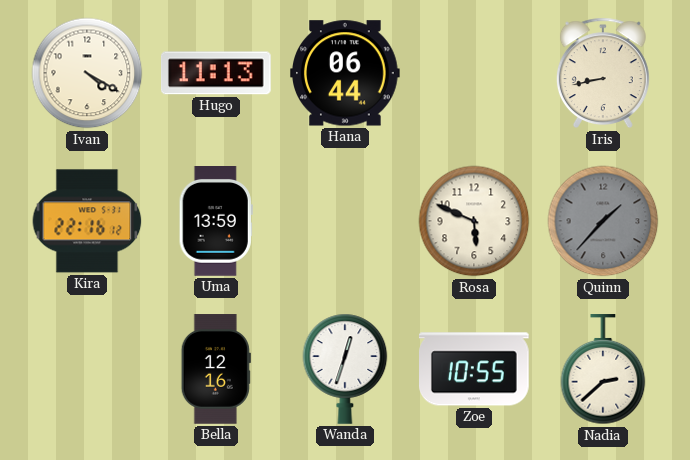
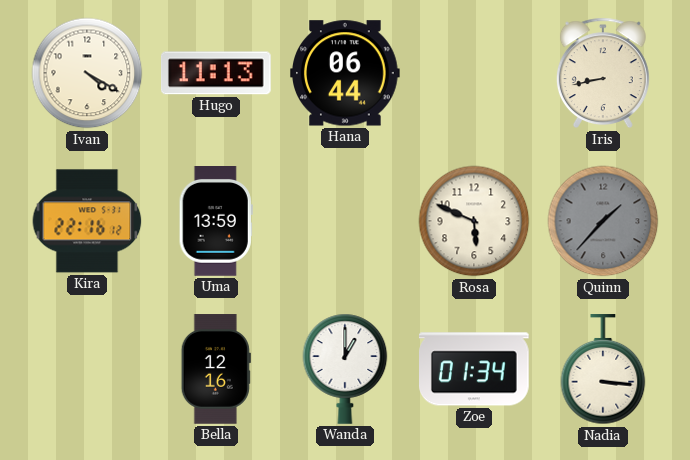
Wanda: 12:33 -> 1:00
Zoe: 10:55 -> 01:34
Nadia: 2:38 -> 3:16
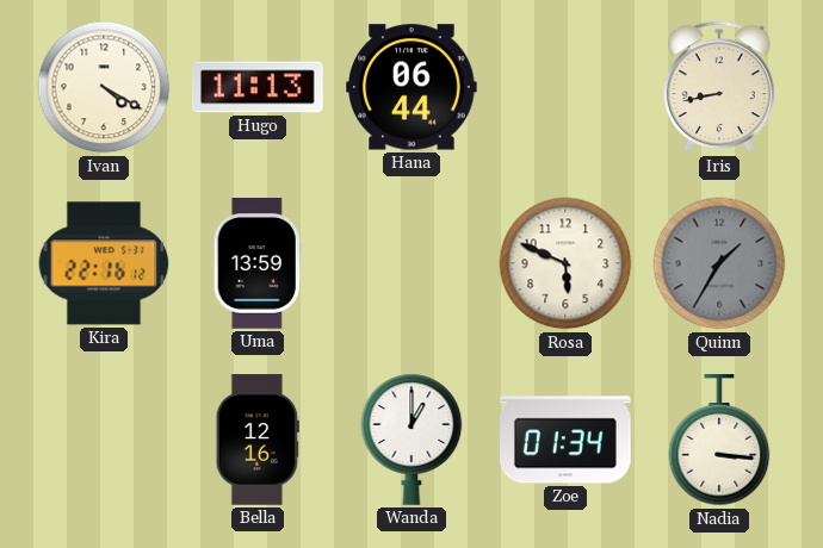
Quinn: 1:37 -> 1:35
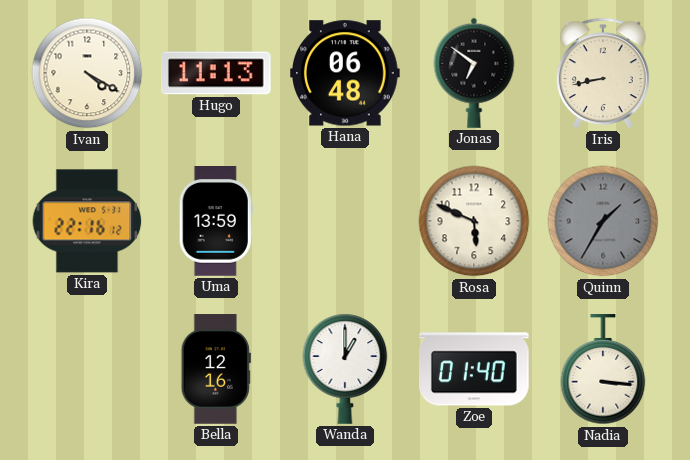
Hana: 06:44 -> 06:48
Jonas: none -> 6:51
Zoe: 01:34 -> 01:40
